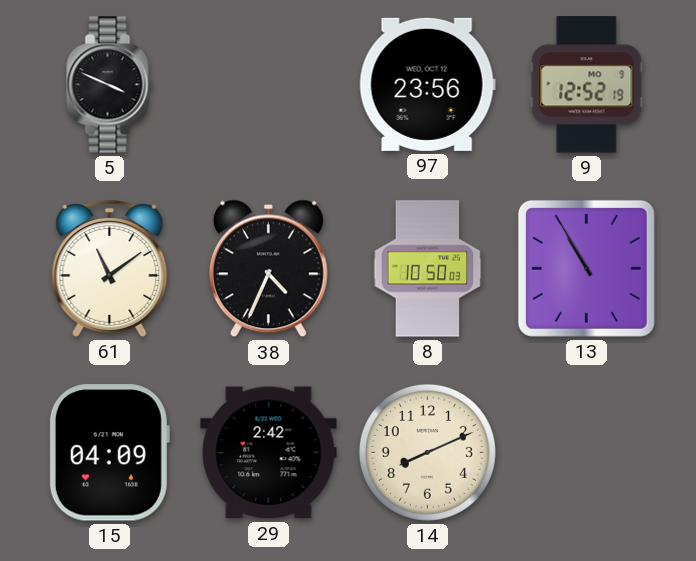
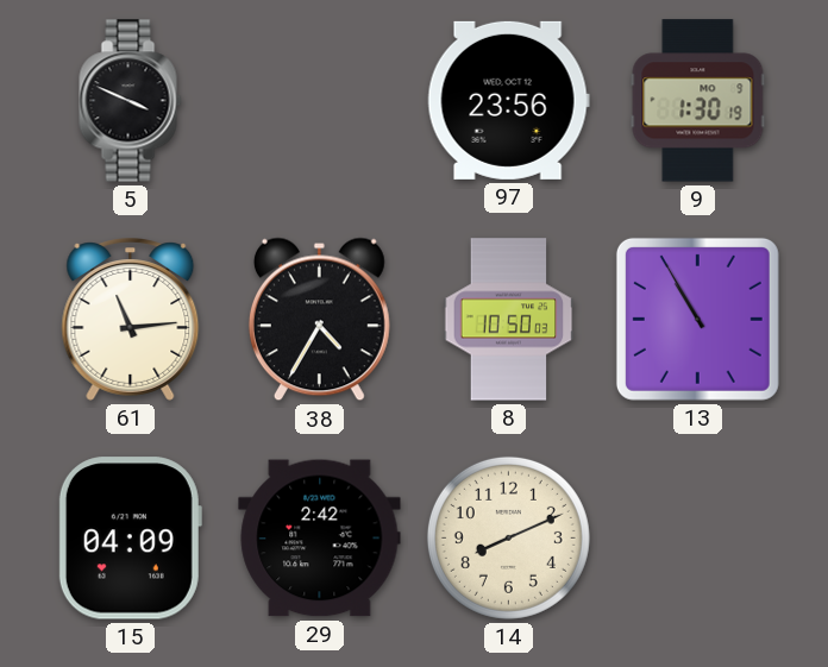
9: 12:52 -> 1:30
61: 11:09 -> 11:14
38: 4:34 -> 4:35
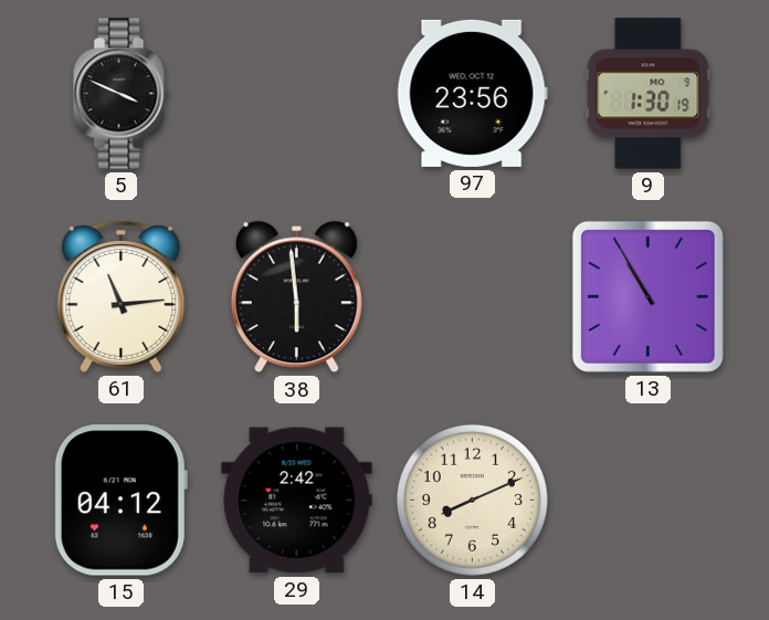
38: 4:35 -> 5:59
8: 10:50 -> none
15: 04:09 -> 04:12
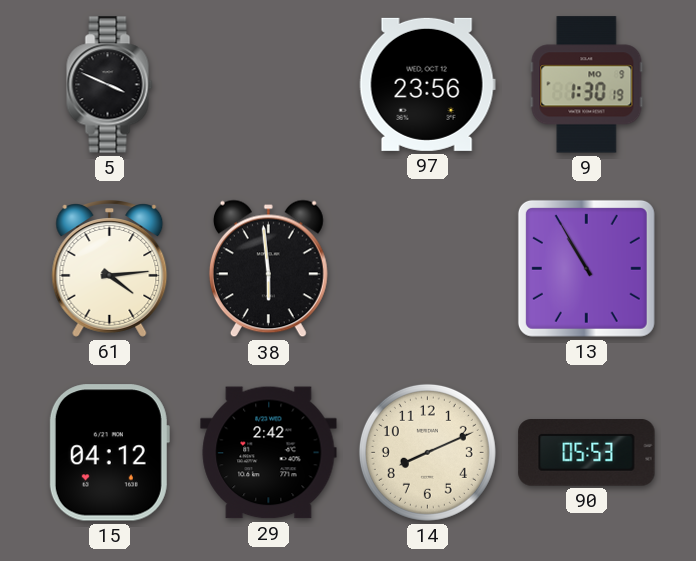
61: 11:14 -> 4:14
90: none -> 05:53
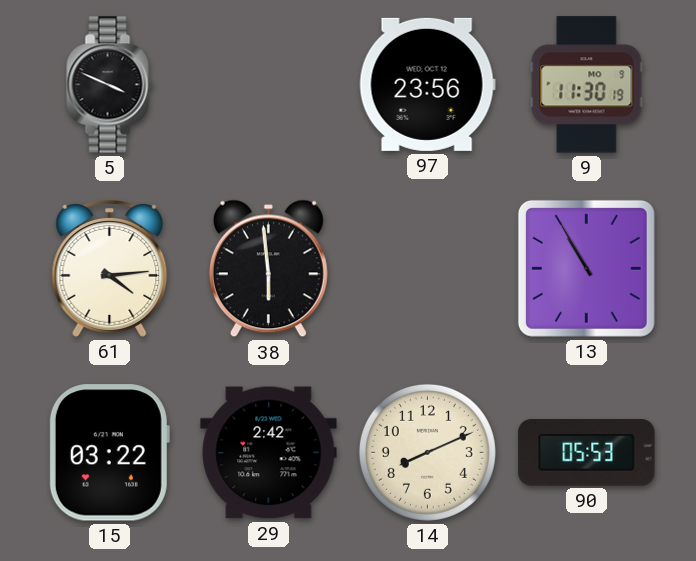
9: 1:30 -> 11:30
15: 04:12 -> 03:22
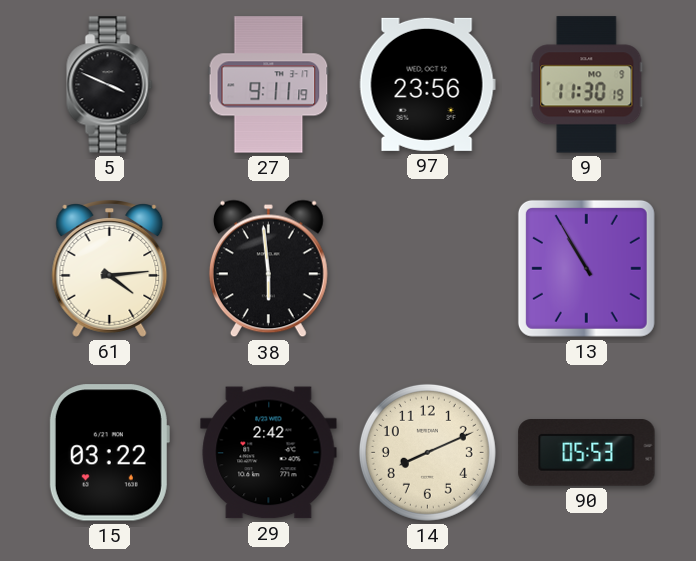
27: none -> 9:11
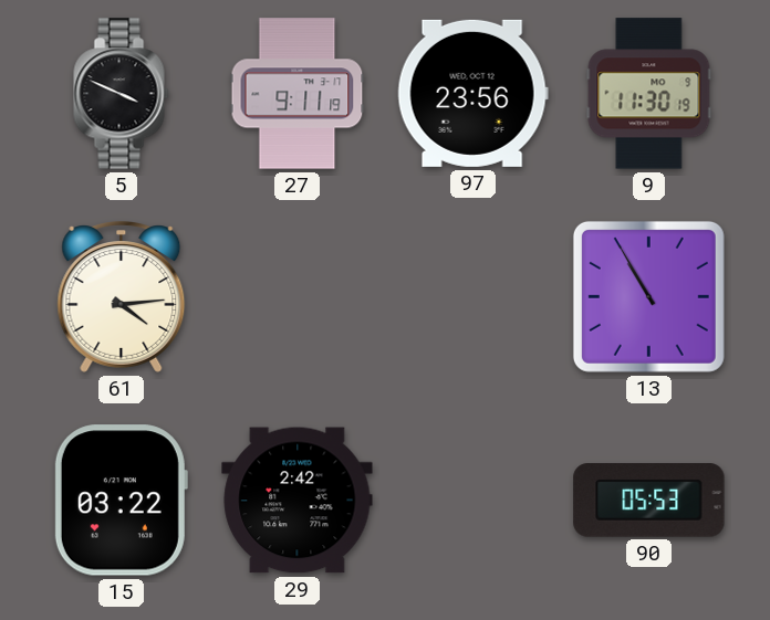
38: 5:59 -> none
14: 8:11 -> none
